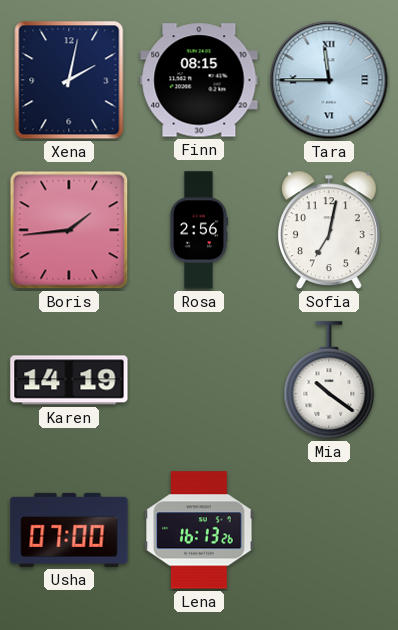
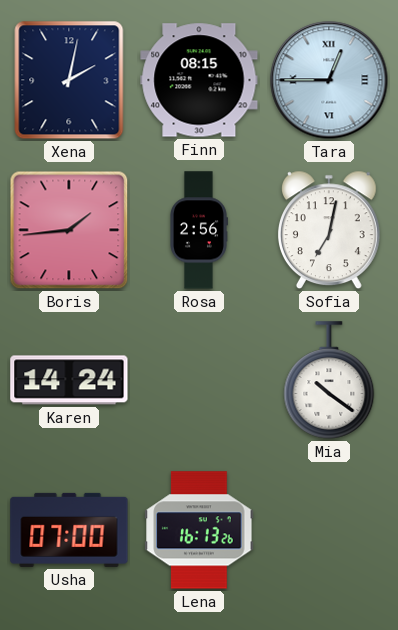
Tara: 11:45 -> 12:45
Karen: 14:19 -> 14:24
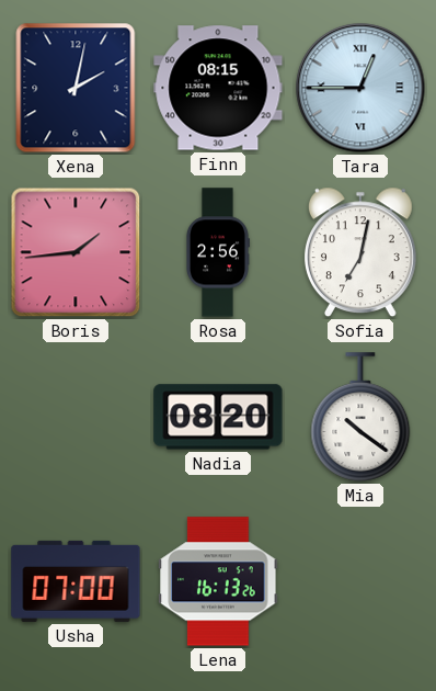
Karen: 14:24 -> none
Nadia: none -> 08:20
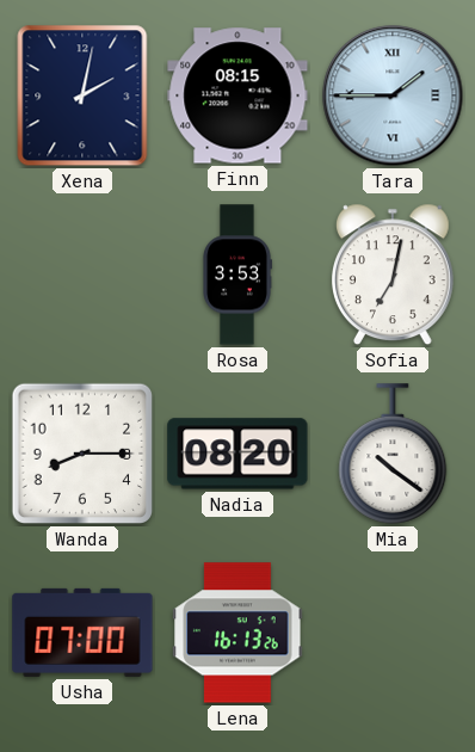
Tara: 12:45 -> 1:45
Boris: 1:44 -> none
Rosa: 2:56 -> 3:53
Wanda: none -> 8:15
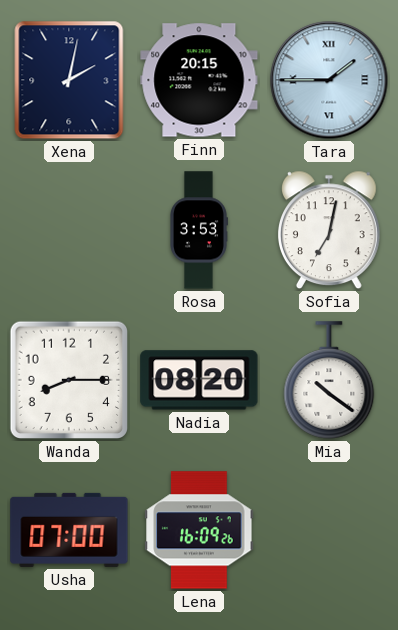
Finn: 08:15 -> 20:15
Lena: 16:13 -> 16:09
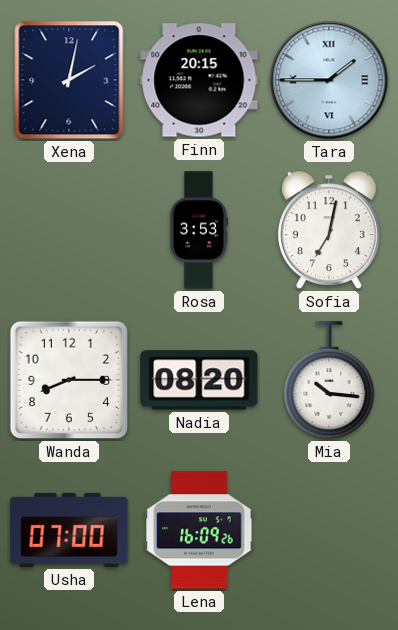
Mia: 10:21 -> 10:16
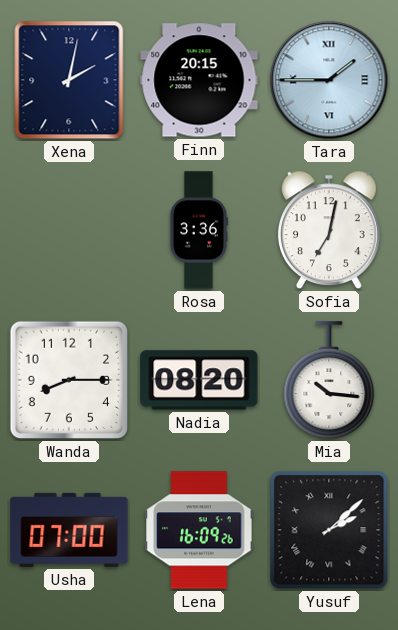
Rosa: 3:53 -> 3:36
Yusuf: none -> 2:08
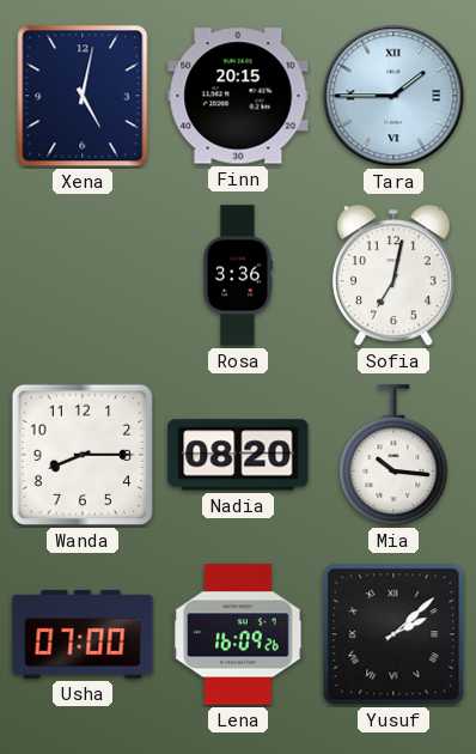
Xena: 2:02 -> 5:02
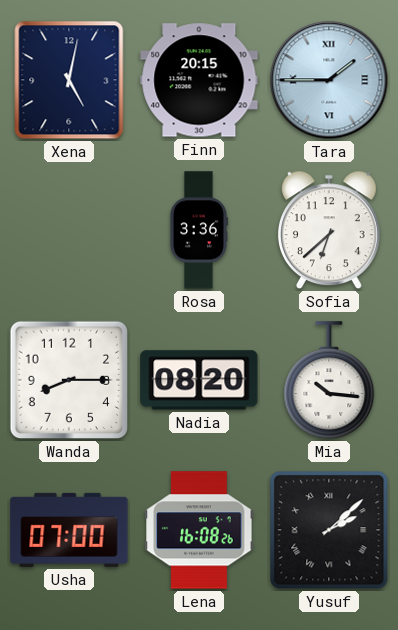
Sofia: 7:02 -> 6:38
Lena: 16:09 -> 16:08
